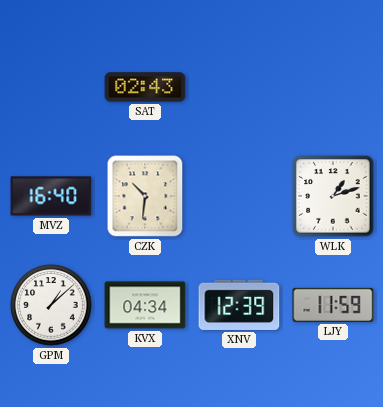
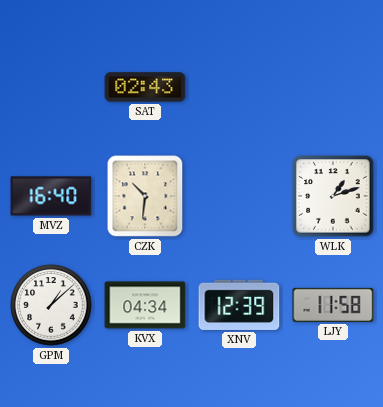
LJY: 11:59 -> 11:58
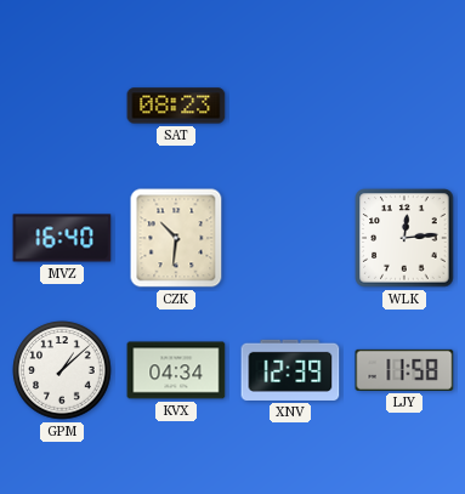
SAT: 02:43 -> 08:23
WLK: 1:12 -> 12:14
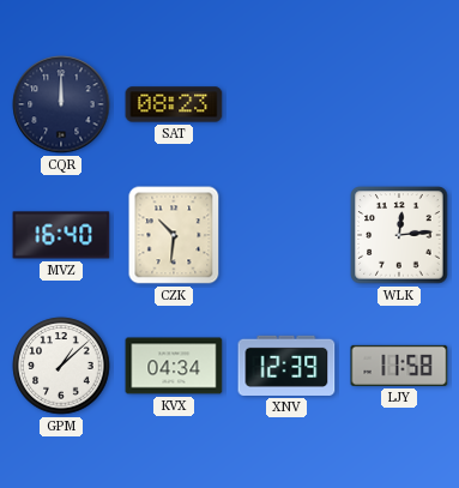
CQR: none -> 12:00
